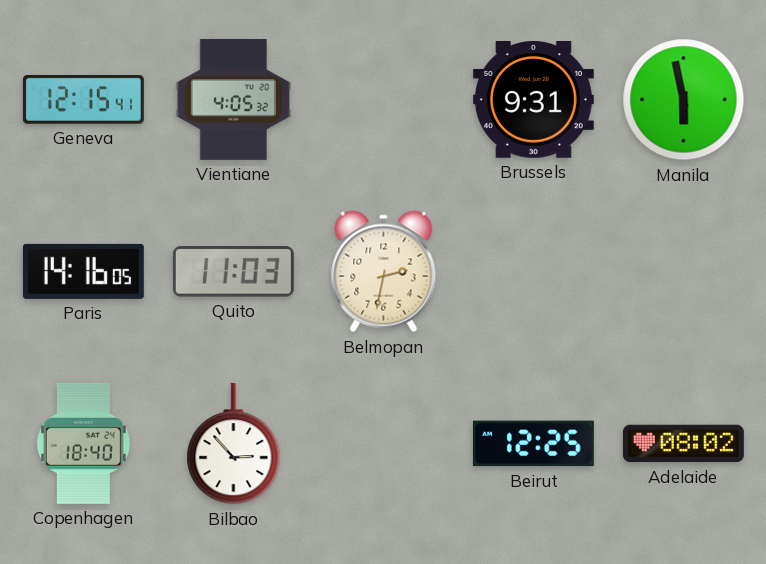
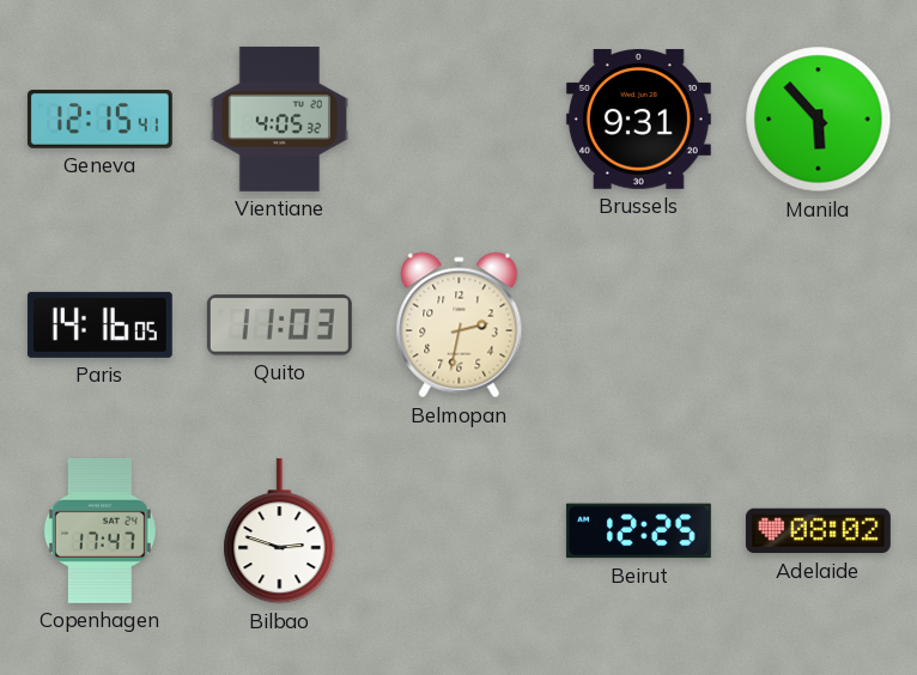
Manila: 5:58 -> 5:53
Copenhagen: 18:40 -> 17:47
Bilbao: 2:53 -> 2:48
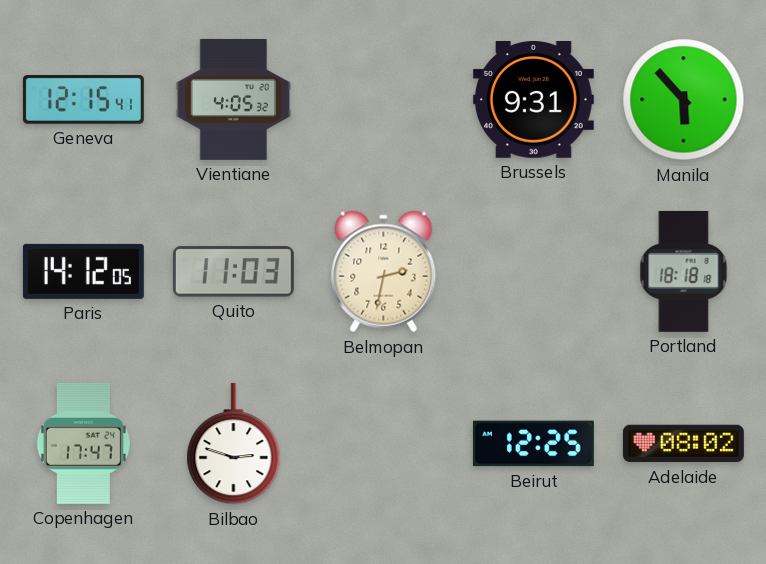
Paris: 14:16 -> 14:12
Portland: none -> 18:18
